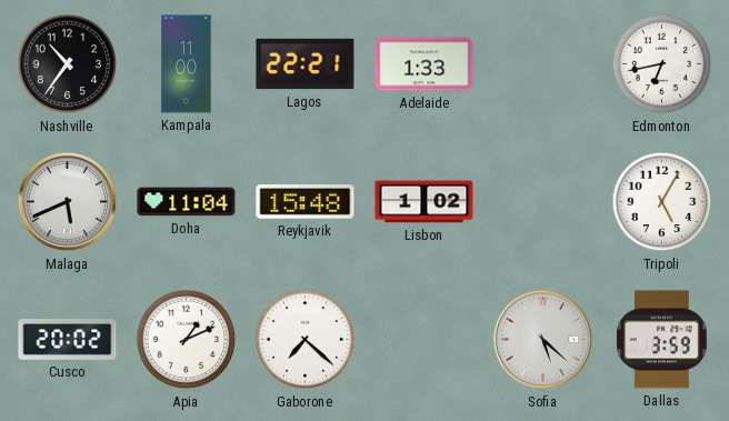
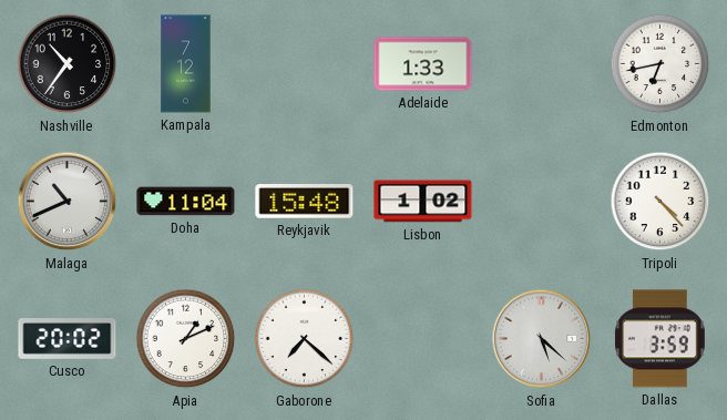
Kampala: 11:00 -> 7:12
Lagos: 22:21 -> none
Malaga: 5:41 -> 10:41
Tripoli: 5:05 -> 4:23
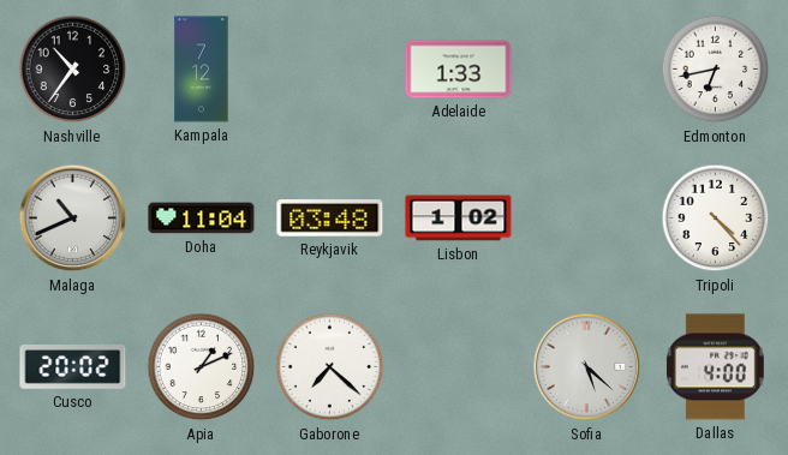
Reykjavik: 15:48 -> 03:48
Dallas: 3:59 -> 4:00
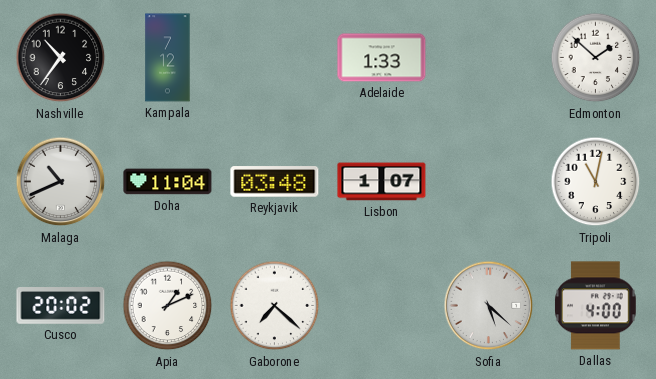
Edmonton: 6:43 -> 1:52
Lisbon: 1:02 -> 1:07
Tripoli: 4:23 -> 11:02
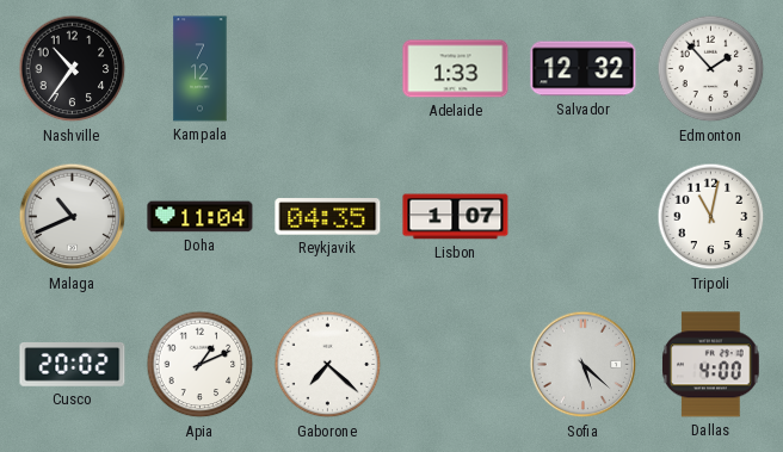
Salvador: none -> 12:32
Edmonton: 1:52 -> 1:53
Reykjavik: 03:48 -> 04:35
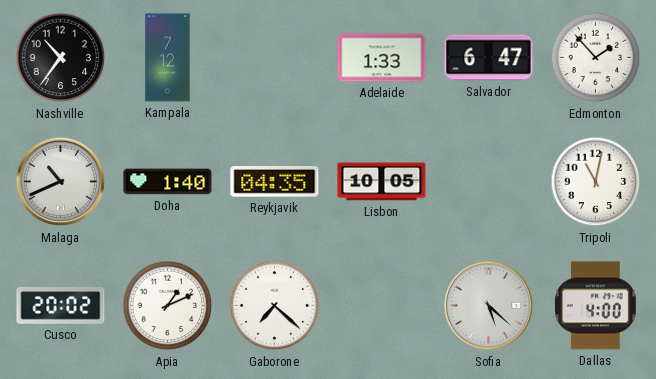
Salvador: 12:32 -> 6:47
Doha: 11:04 -> 1:40
Lisbon: 1:07 -> 10:05
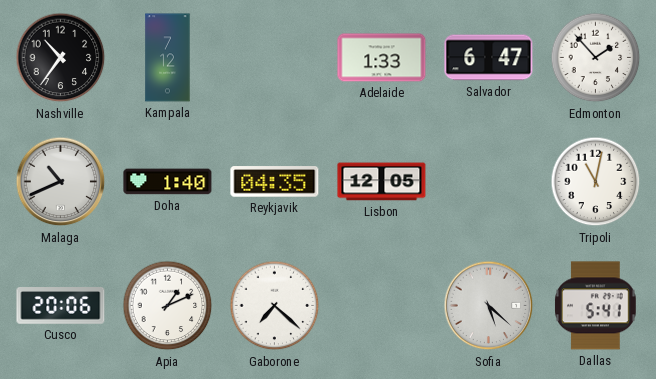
Lisbon: 10:05 -> 12:05
Cusco: 20:02 -> 20:06
Dallas: 4:00 -> 5:41
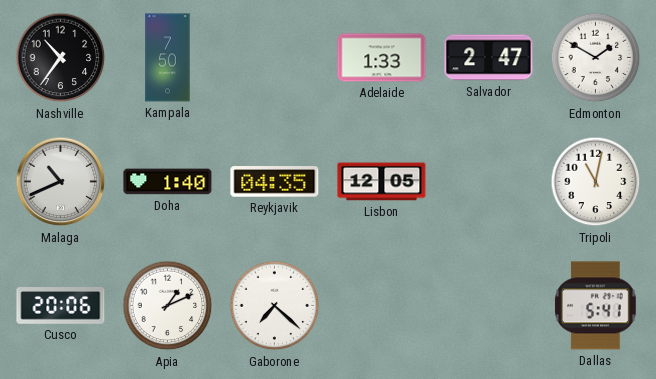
Kampala: 7:12 -> 7:50
Salvador: 6:47 -> 2:47
Edmonton: 1:53 -> 1:50
Sofia: 5:22 -> none
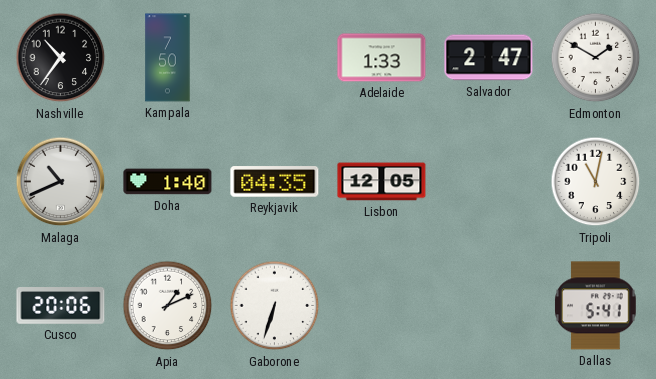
Gaborone: 7:22 -> 6:33
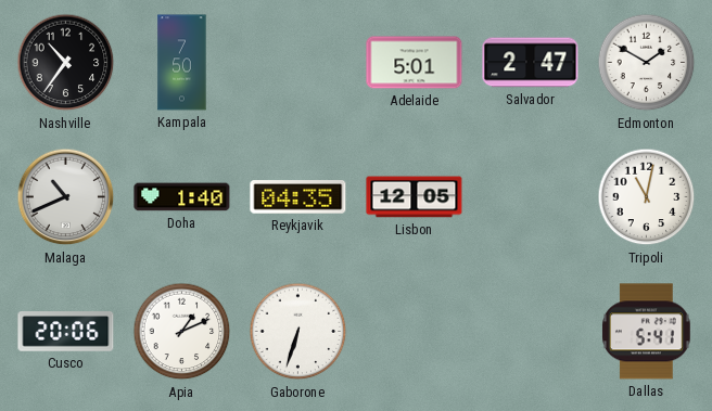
Adelaide: 1:33 -> 5:01
